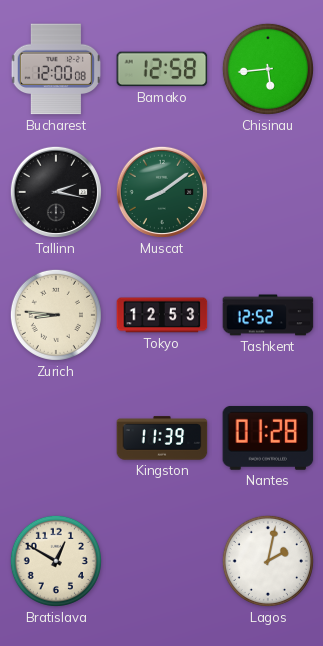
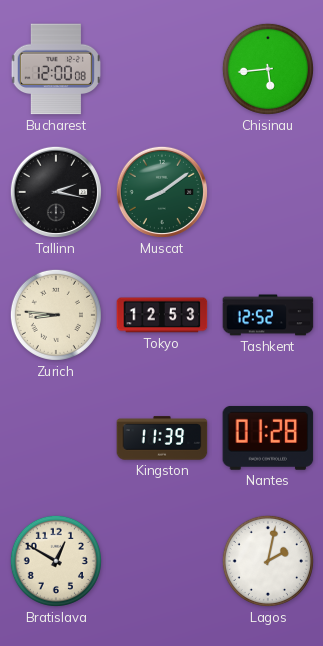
Bamako: 12:58 -> none
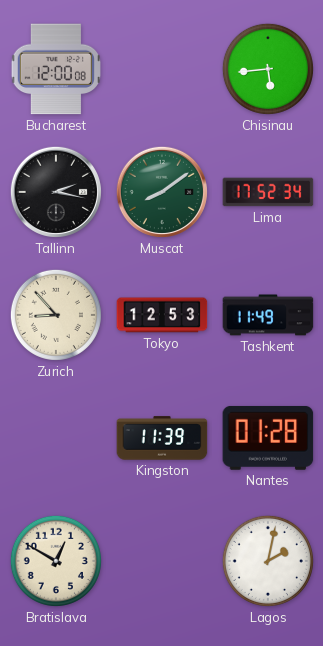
Lima: none -> 17:52
Zurich: 8:46 -> 8:53
Tashkent: 12:52 -> 11:49
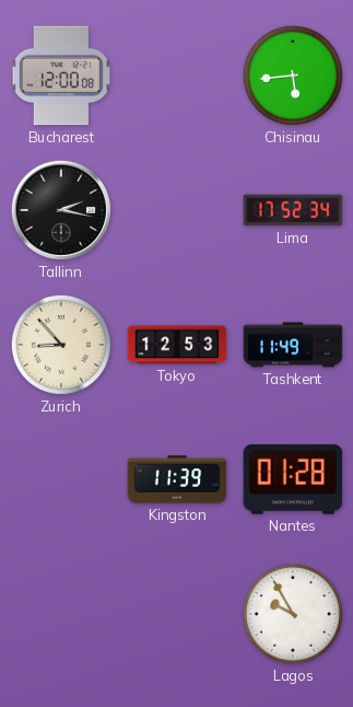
Muscat: 8:09 -> none
Bratislava: 12:50 -> none
Lagos: 2:02 -> 9:55
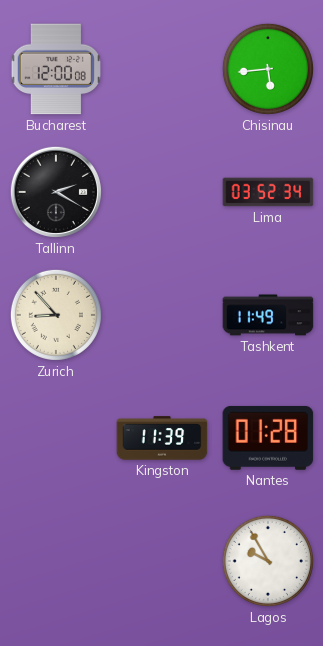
Tallinn: 2:17 -> 2:20
Lima: 17:52 -> 03:52
Tokyo: 12:53 -> none
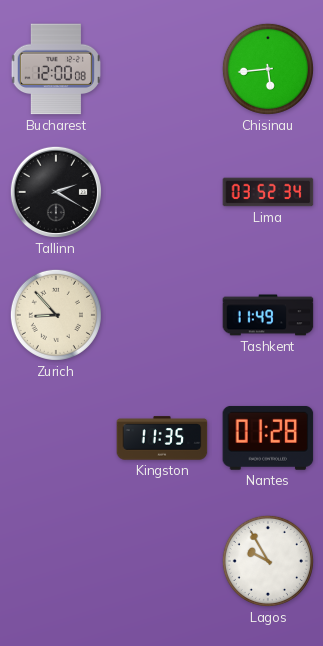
Kingston: 11:39 -> 11:35
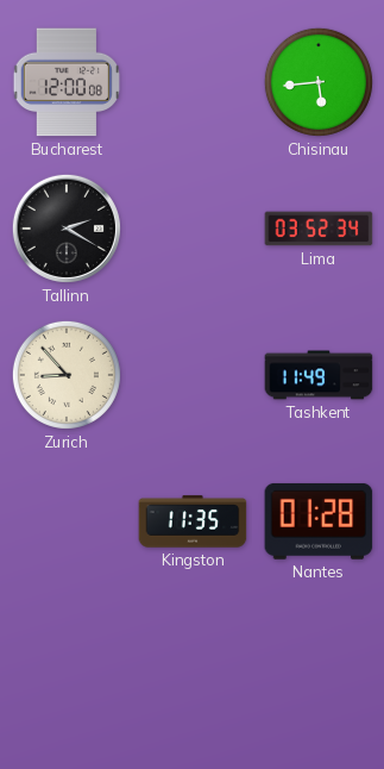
Lagos: 9:55 -> none
